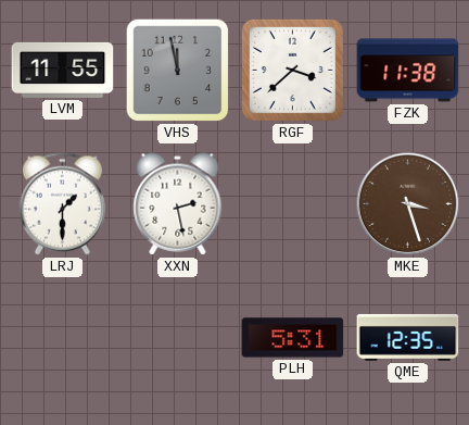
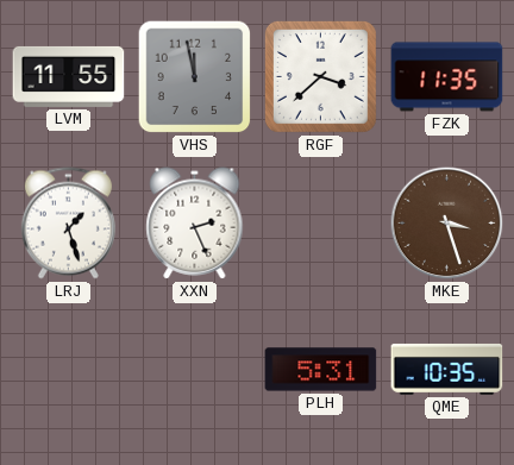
FZK: 11:38 -> 11:35
LRJ: 1:30 -> 1:27
XXN: 2:28 -> 2:26
QME: 12:35 -> 10:35
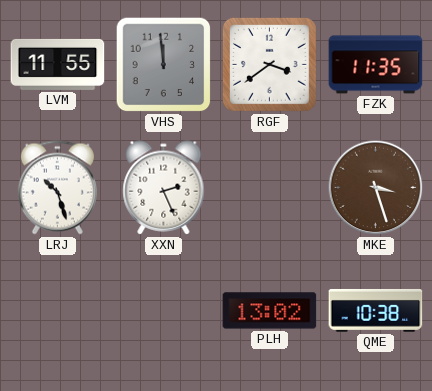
VHS: 11:58 -> 11:59
RGF: 3:38 -> 3:39
LRJ: 1:27 -> 10:27
PLH: 5:31 -> 13:02
QME: 10:35 -> 10:38
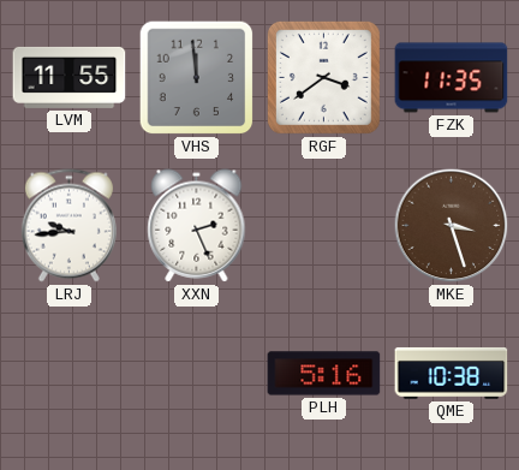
LRJ: 10:27 -> 9:44
PLH: 13:02 -> 5:16
